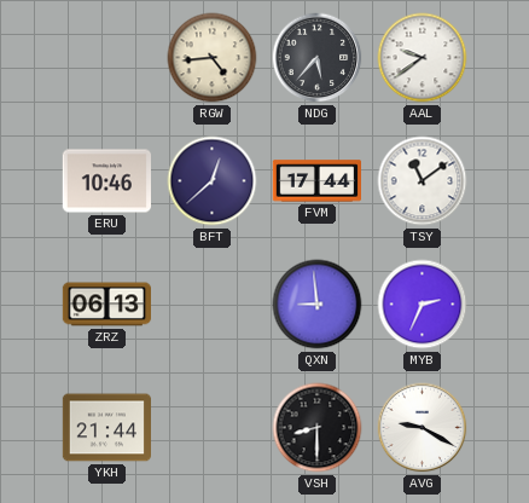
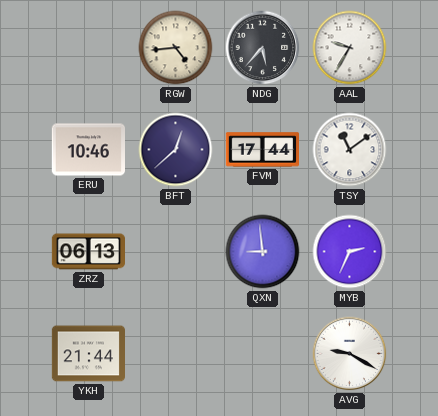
AAL: 9:39 -> 9:35
VSH: 8:30 -> none
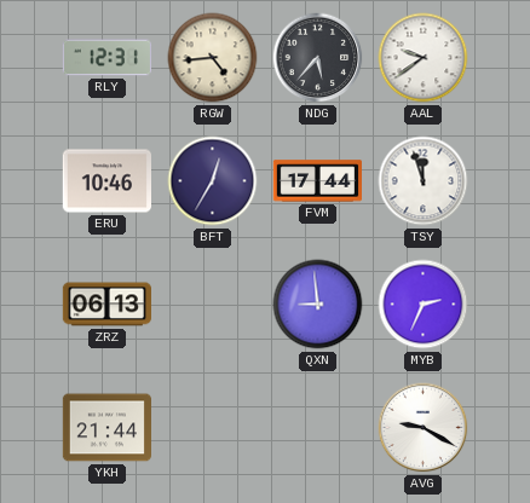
RLY: none -> 12:31
AAL: 9:35 -> 9:39
BFT: 12:38 -> 12:35
TSY: 11:09 -> 11:57
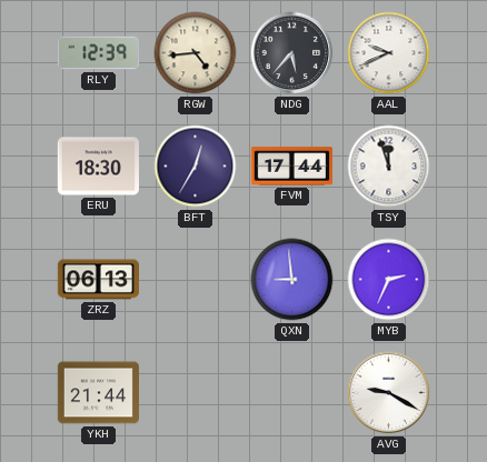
RLY: 12:31 -> 12:39
AAL: 9:39 -> 9:41
ERU: 10:46 -> 18:30
